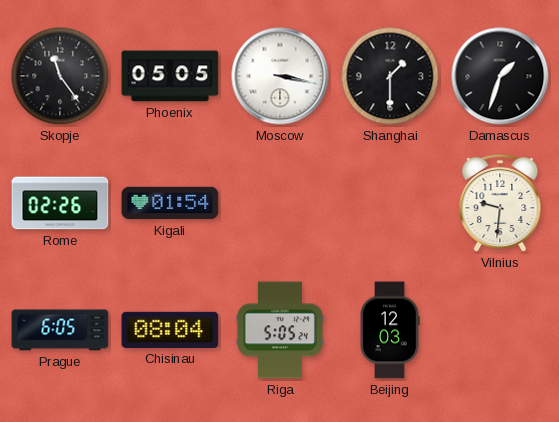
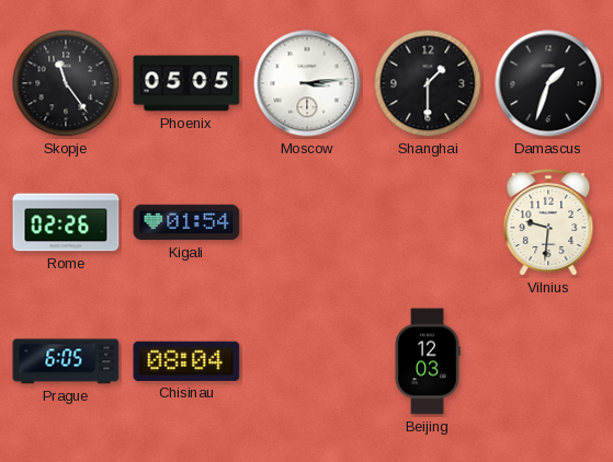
Moscow: 3:17 -> 3:14
Riga: 5:05 -> none
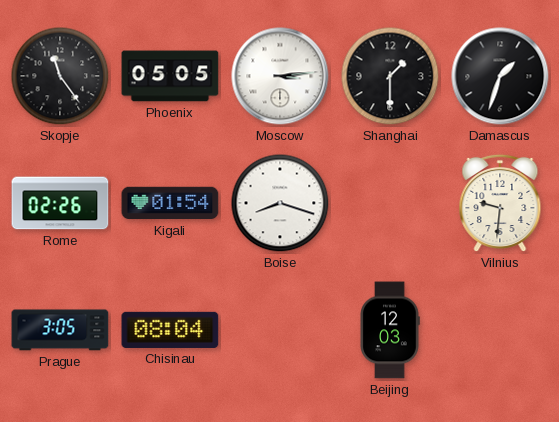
Boise: none -> 8:18
Prague: 6:05 -> 3:05
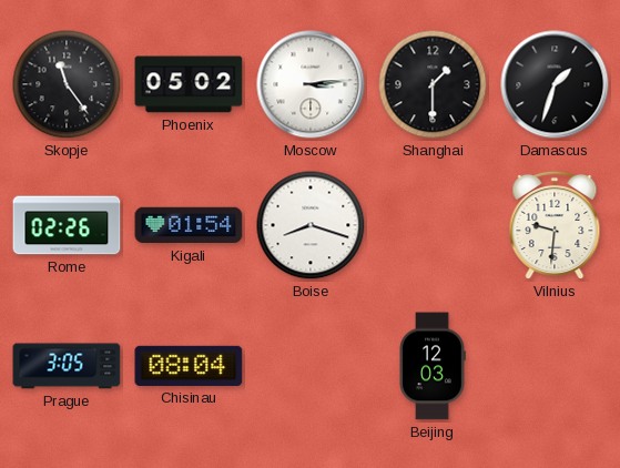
Phoenix: 05:05 -> 05:02
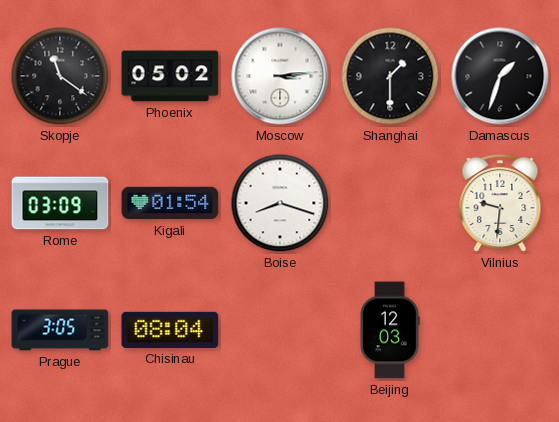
Skopje: 11:24 -> 11:21
Rome: 02:26 -> 03:09
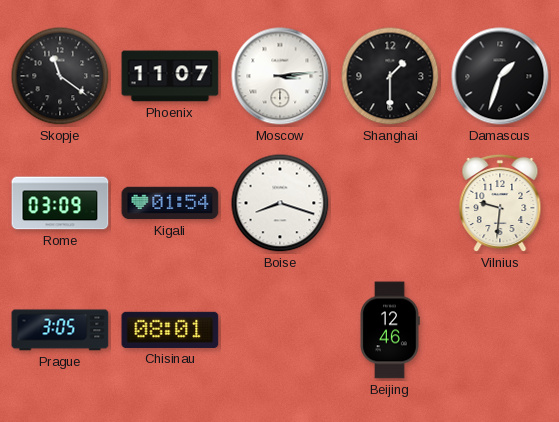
Phoenix: 05:02 -> 11:07
Chisinau: 08:04 -> 08:01
Beijing: 12:03 -> 12:46
